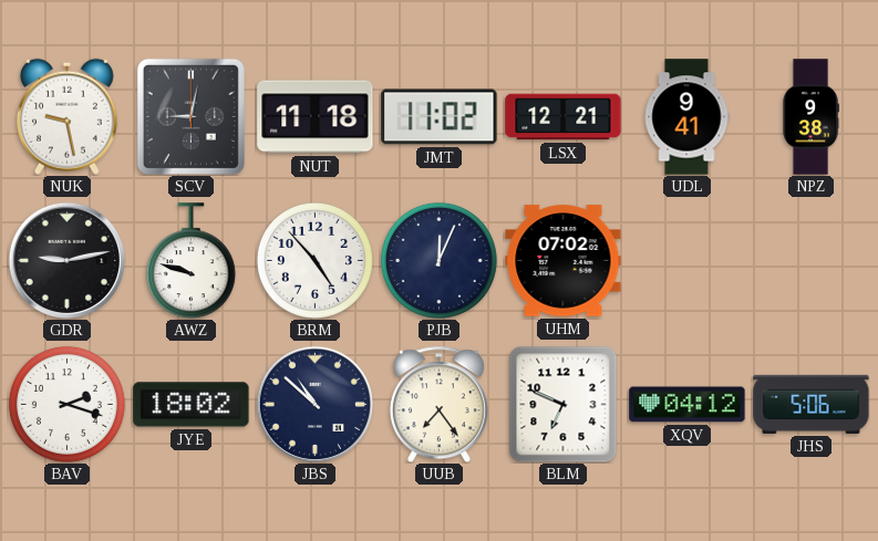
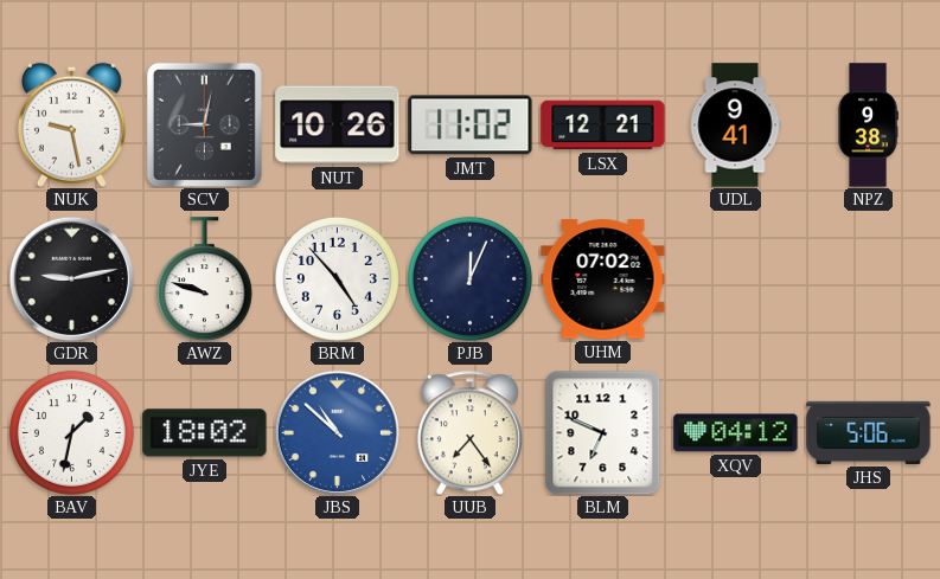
NUT: 11:18 -> 10:26
BAV: 2:18 -> 1:32
JBS dial: navy -> blue
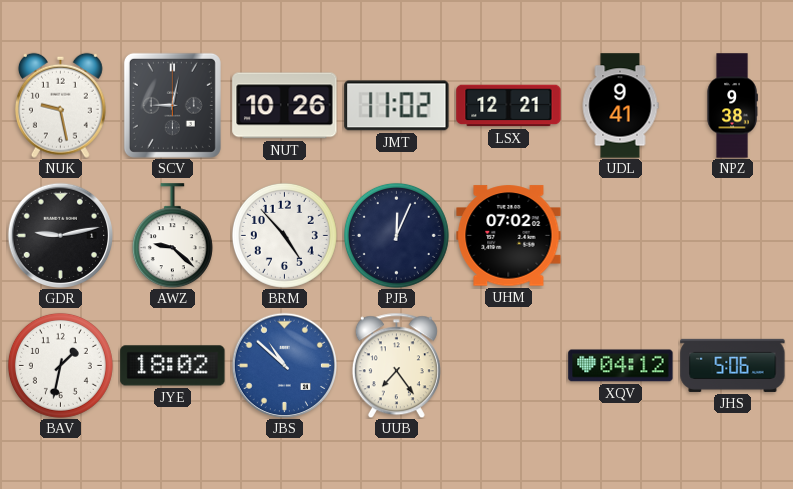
AWZ: 9:48 -> 9:22
BLM: 6:49 -> none
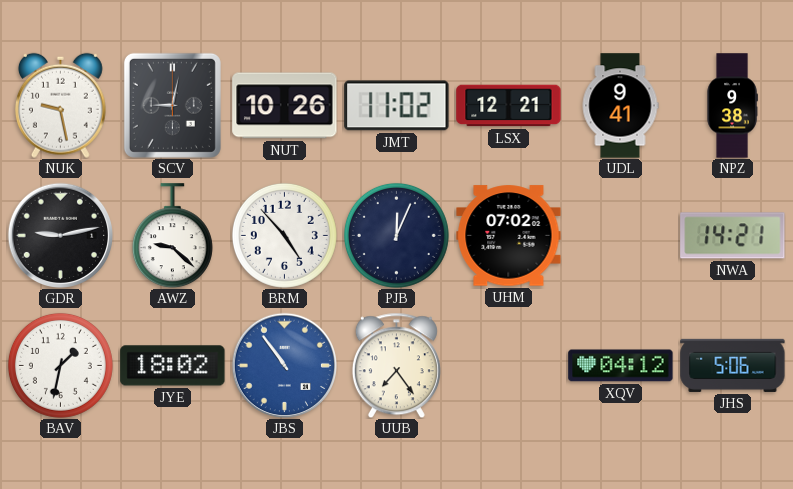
NWA: none -> 14:21
JBS: 10:52 -> 10:54
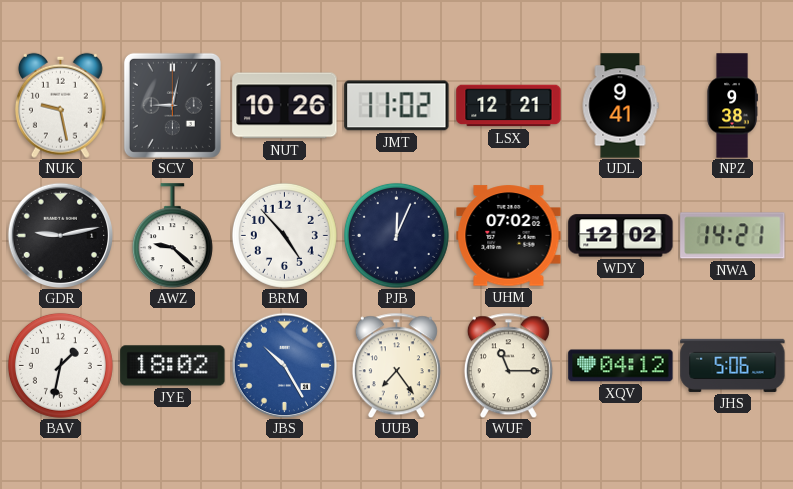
WDY: none -> 12:02
JBS: 10:54 -> 10:25
WUF: none -> 11:15
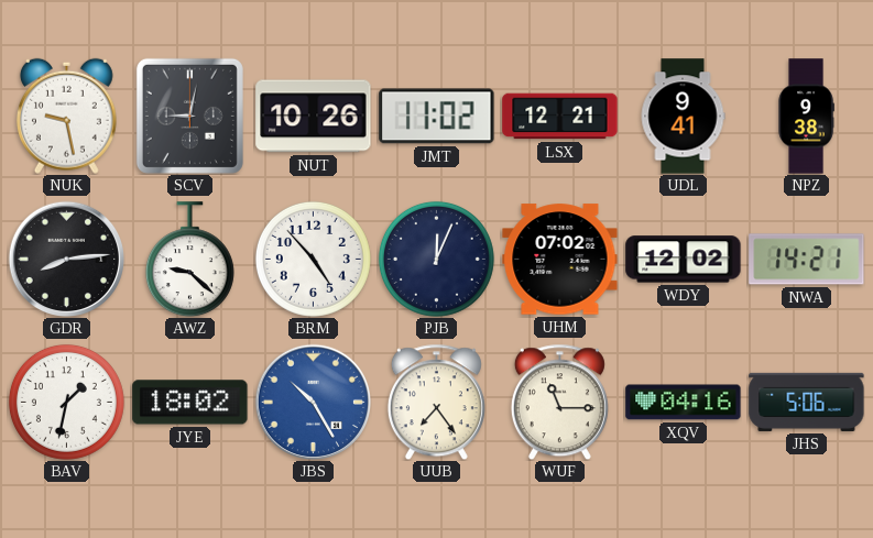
GDR: 9:13 -> 8:14
XQV: 04:12 -> 04:16
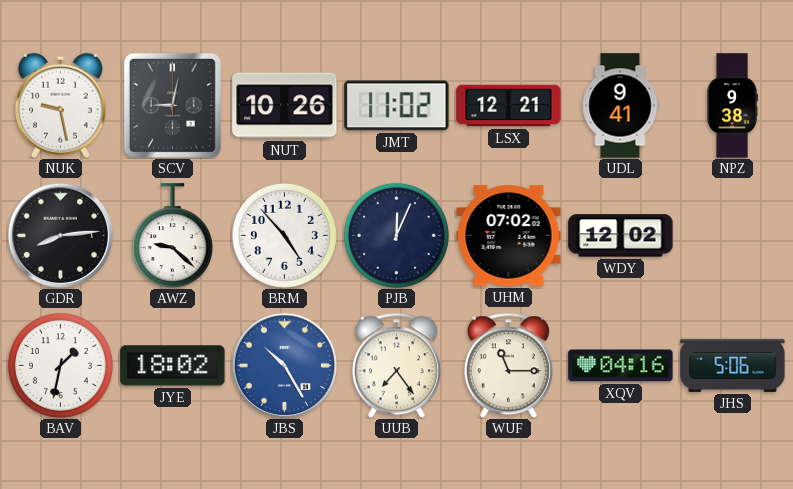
NWA: 14:21 -> none
